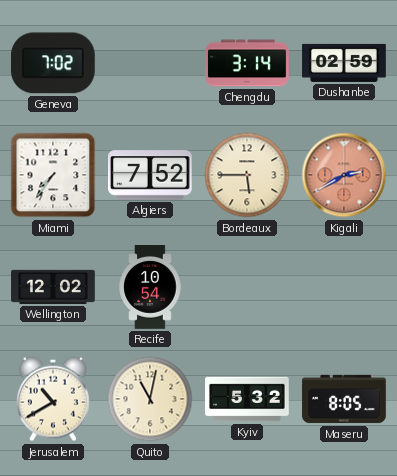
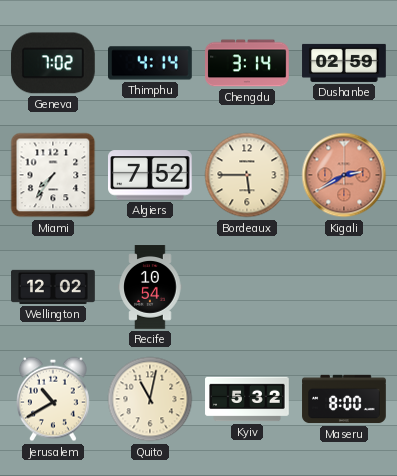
Thimphu: none -> 4:14
Maseru: 8:05 -> 8:00
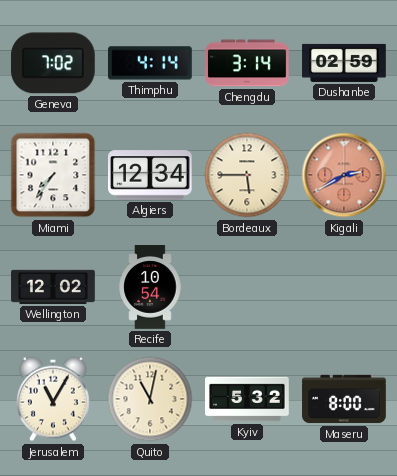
Algiers: 7:52 -> 12:34
Jerusalem: 10:40 -> 11:05
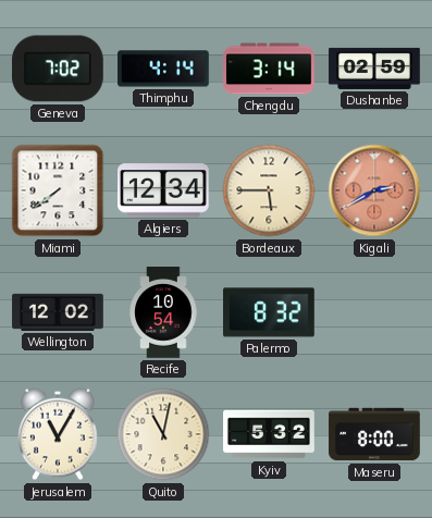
Miami: 7:36 -> 7:39
Palermo: none -> 8:32
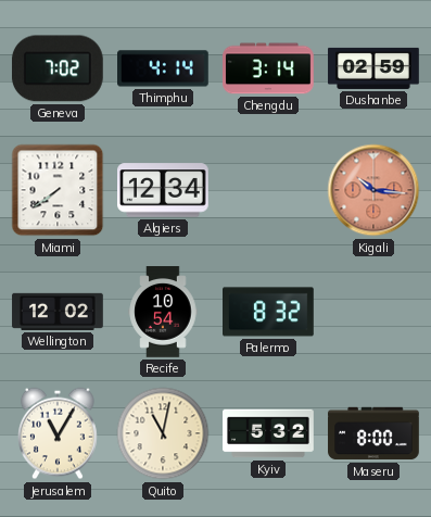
Bordeaux: 5:45 -> none
Kigali: 2:40 -> 10:16
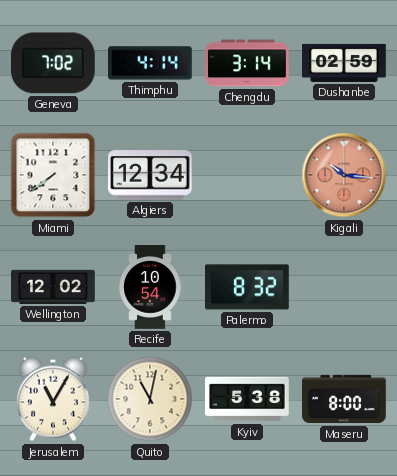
Kyiv: 5:32 -> 5:38
